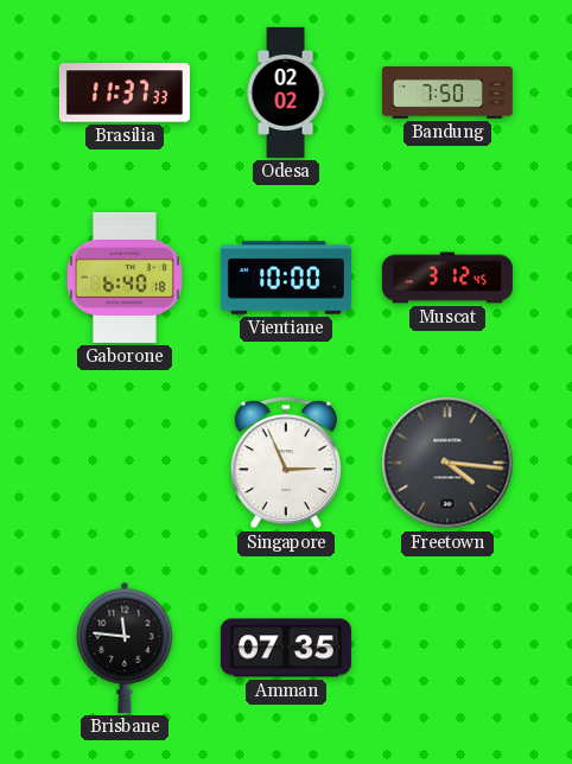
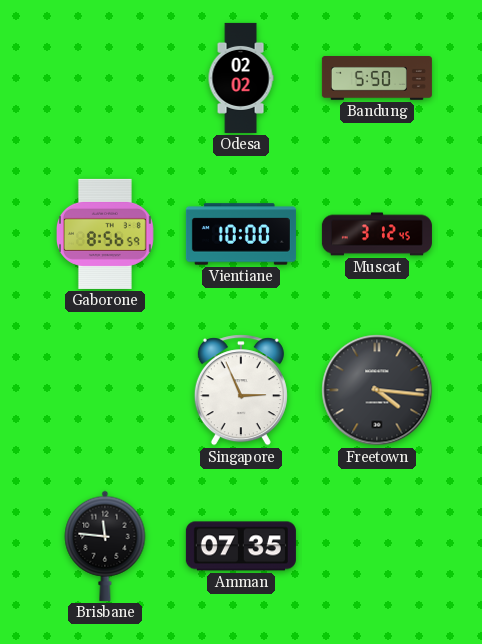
Brasilia: 11:37 -> none
Bandung: 7:50 -> 5:50
Gaborone: 6:40 -> 8:56
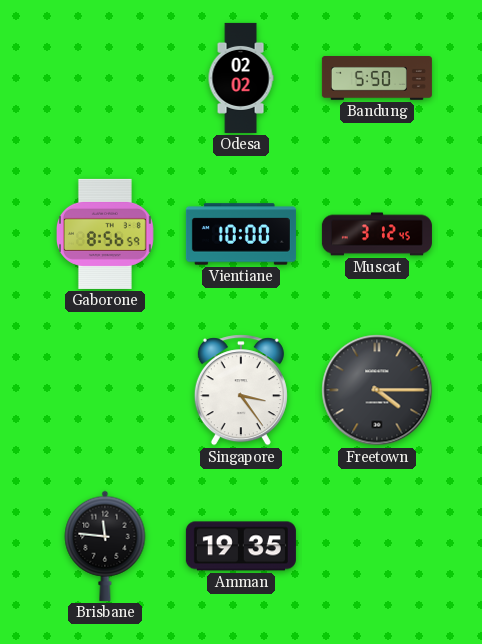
Singapore: 2:56 -> 3:24
Freetown: 4:16 -> 4:15
Amman: 07:35 -> 19:35
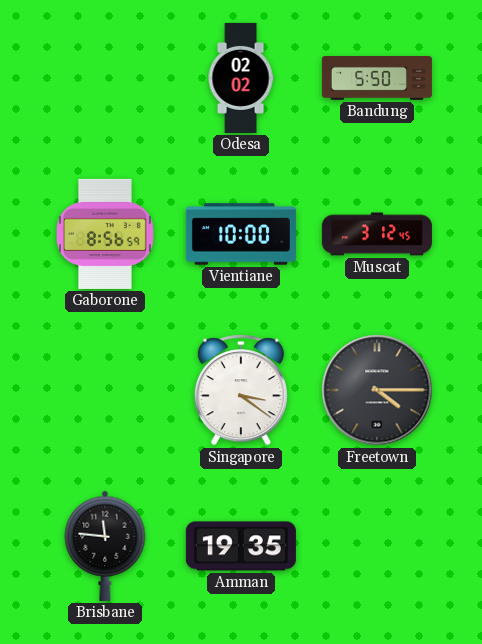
Singapore: 3:24 -> 3:21
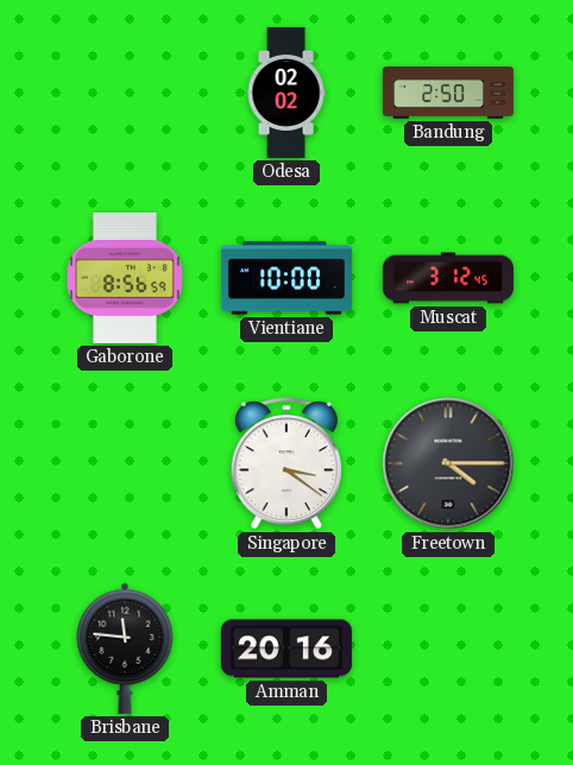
Bandung: 5:50 -> 2:50
Amman: 19:35 -> 20:16
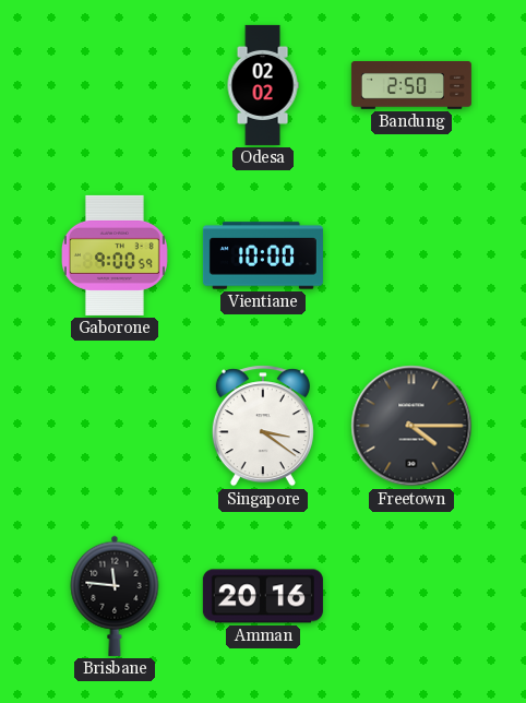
Gaborone: 8:56 -> 9:00
Muscat: 3:12 -> none
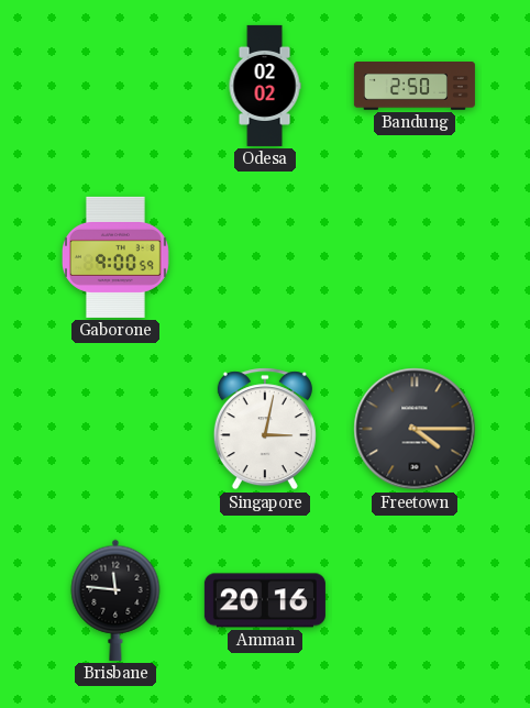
Vientiane: 10:00 -> none
Singapore: 3:21 -> 3:02
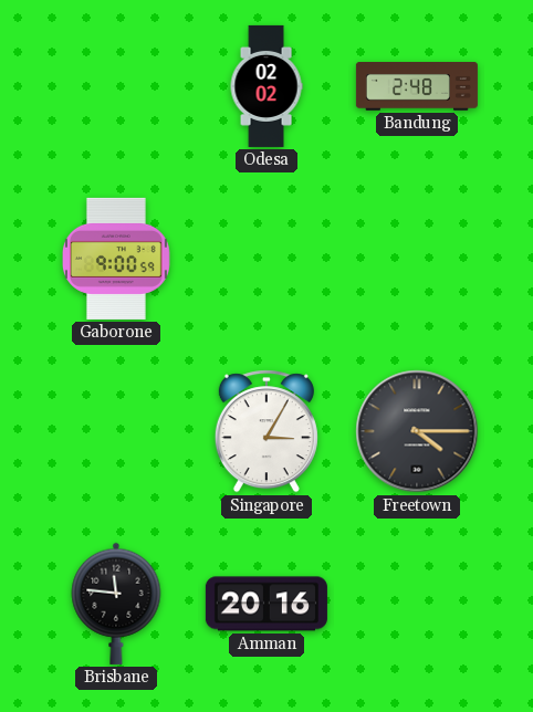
Bandung: 2:50 -> 2:48
Singapore: 3:02 -> 3:05
